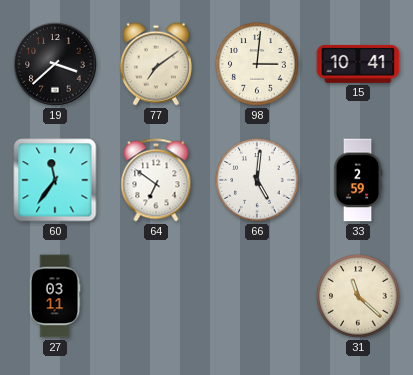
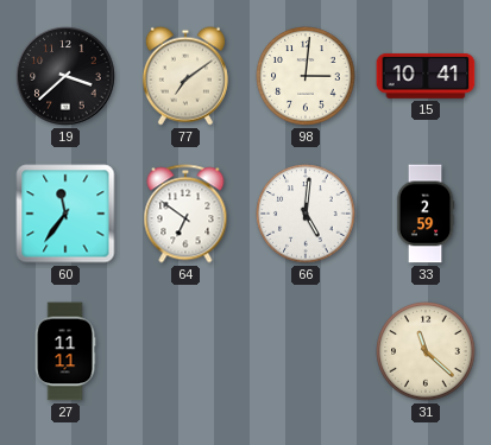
27: 03:11 -> 11:11
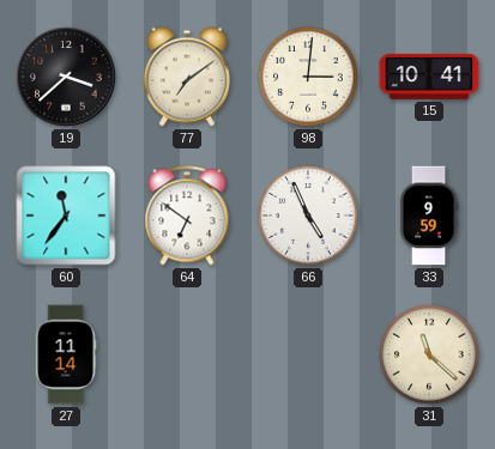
66: 5:01 -> 4:56
33: 2:59 -> 9:59
27: 11:11 -> 11:14
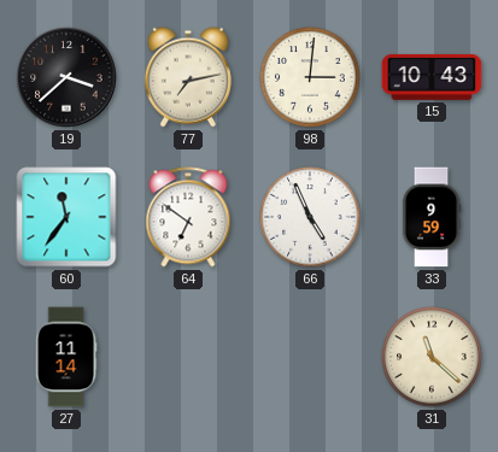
77: 7:09 -> 7:13
15: 10:41 -> 10:43
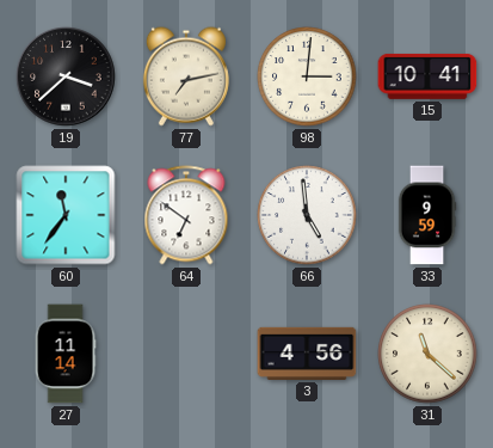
15: 10:43 -> 10:41
66: 4:56 -> 4:59
3: none -> 4:56
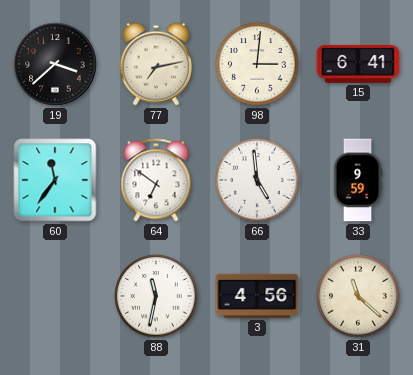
15: 10:41 -> 6:41
27: 11:14 -> none
88: none -> 11:32
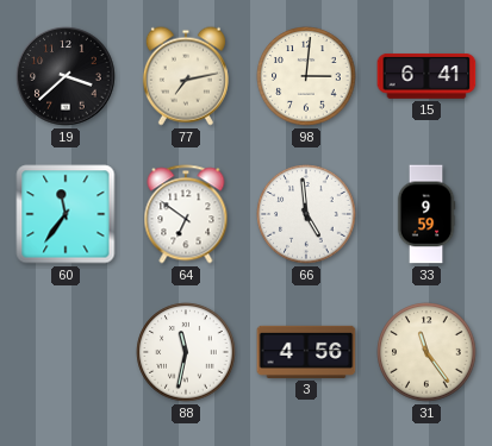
31: 11:22 -> 11:24
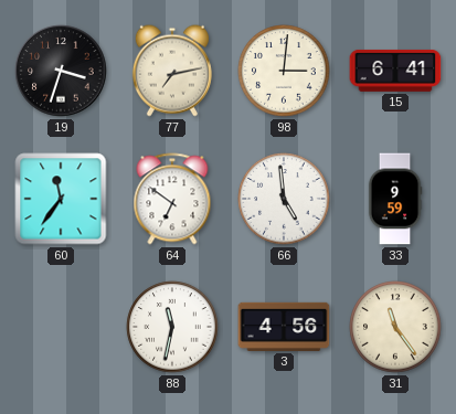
19: 3:38 -> 3:33
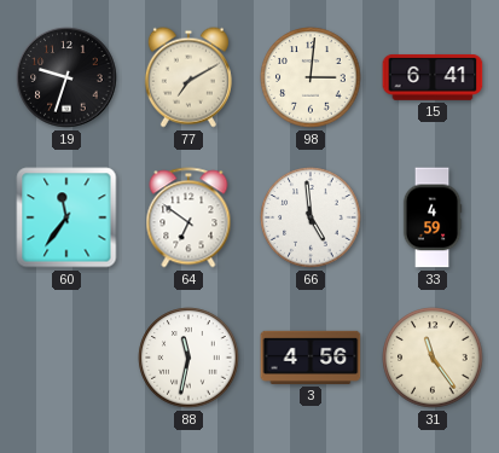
19: 3:33 -> 9:33
77: 7:13 -> 7:10
33: 9:59 -> 4:59
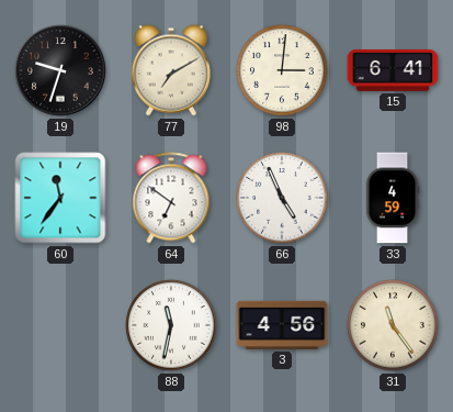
66: 4:59 -> 4:56
